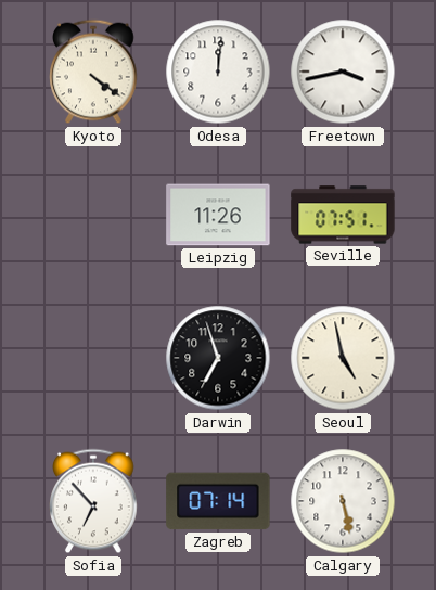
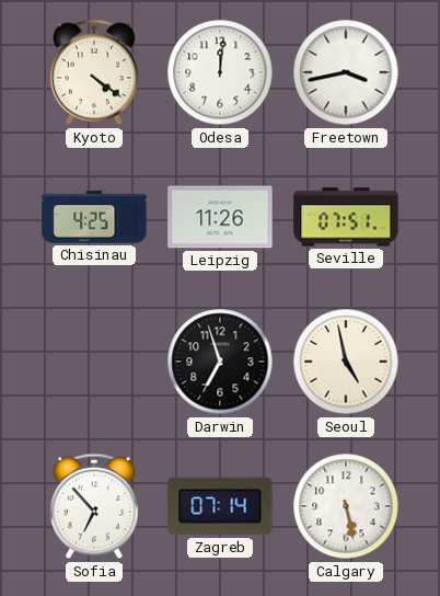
Chisinau: none -> 4:25
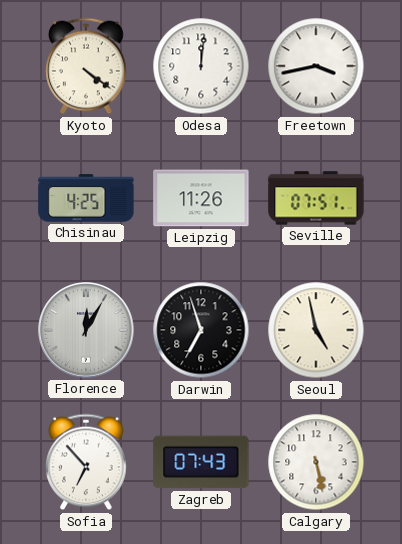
Florence: none -> 12:05
Zagreb: 07:14 -> 07:43
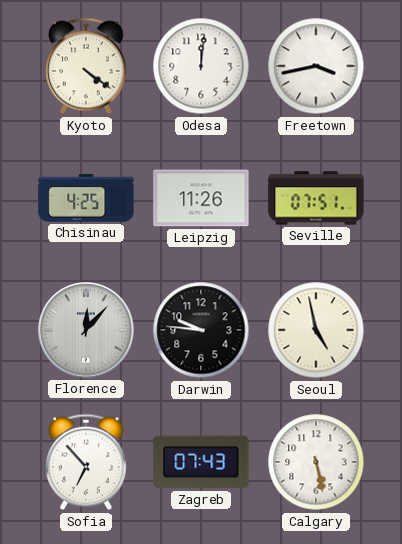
Florence: 12:05 -> 12:07
Darwin: 6:57 -> 9:46
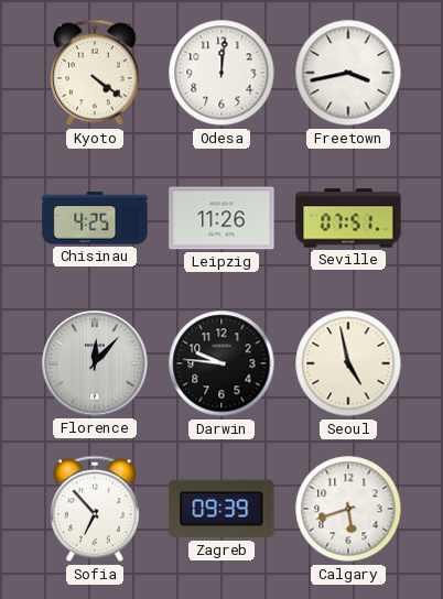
Zagreb: 07:43 -> 09:39
Calgary: 5:28 -> 5:42
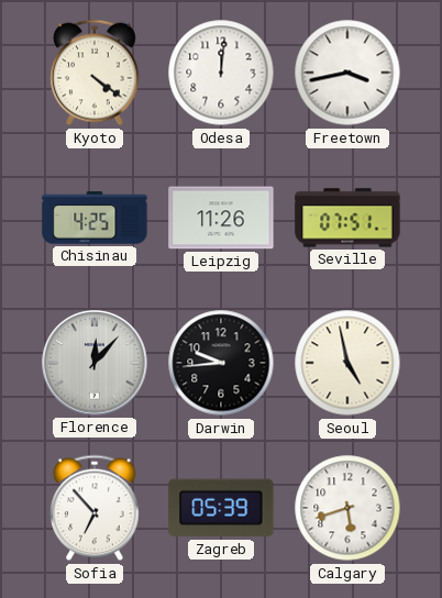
Darwin: 9:46 -> 9:44
Zagreb: 09:39 -> 05:39
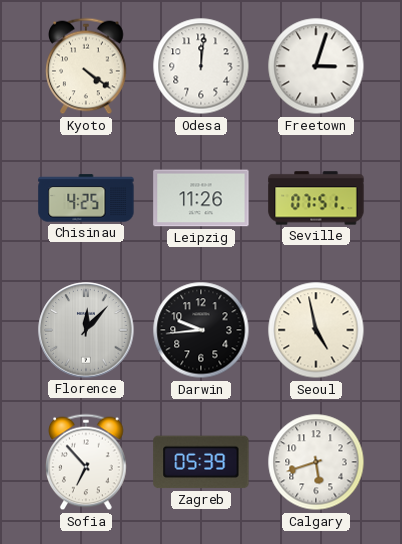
Freetown: 3:43 -> 3:03
